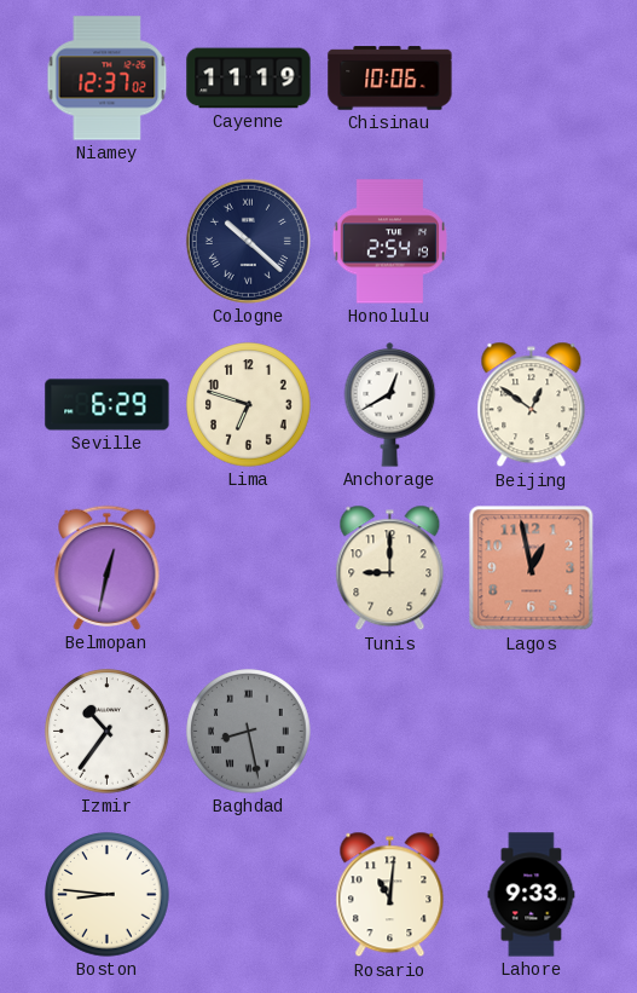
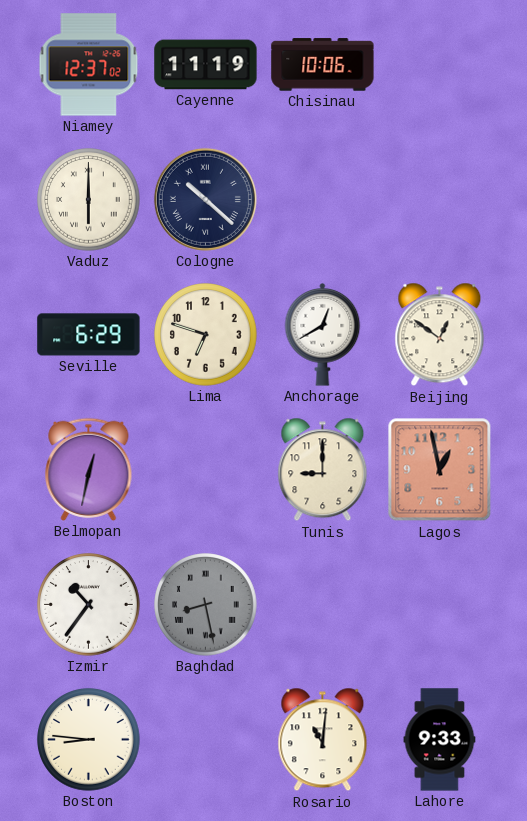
Vaduz: none -> 6:00
Honolulu: 2:54 -> none
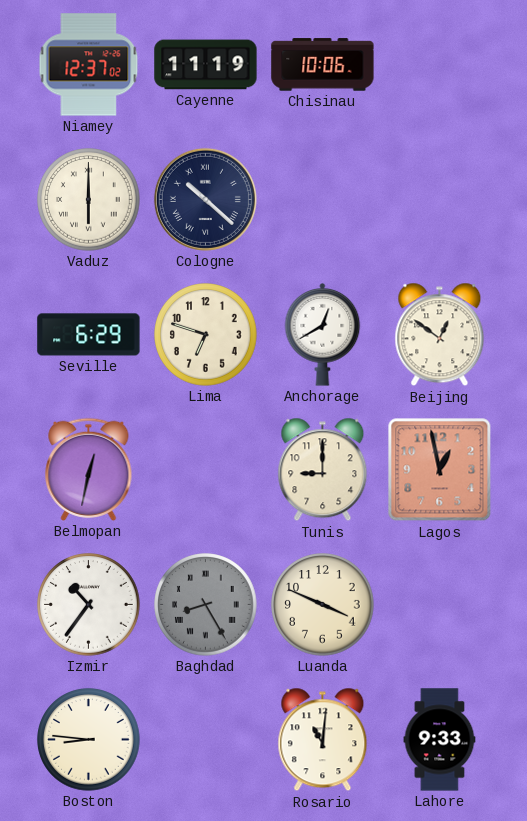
Baghdad: 8:28 -> 8:25
Luanda: none -> 3:49
